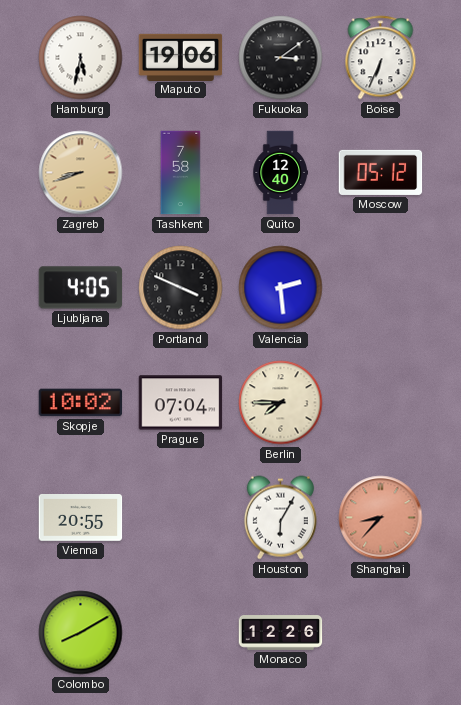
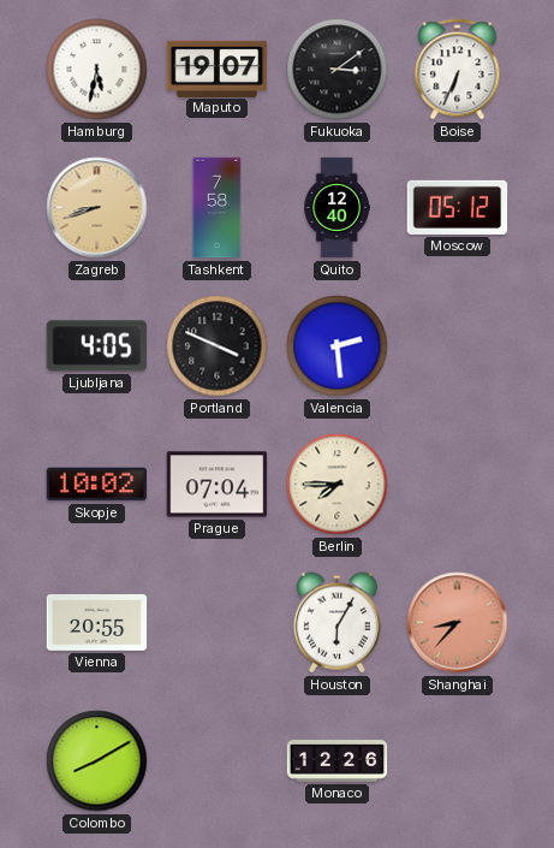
Maputo: 19:06 -> 19:07
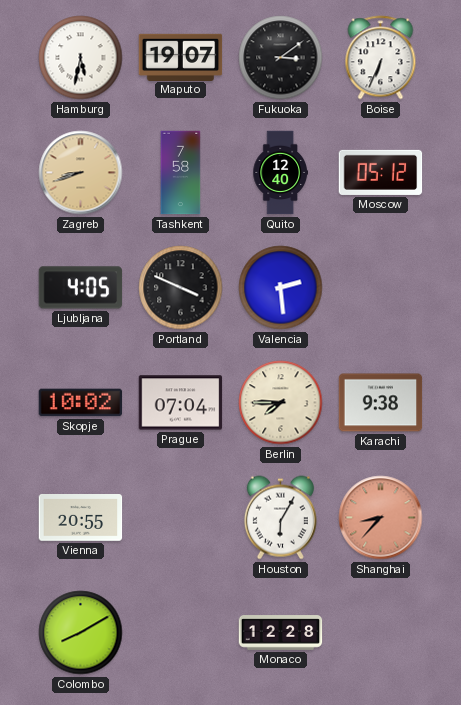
Karachi: none -> 9:38
Monaco: 12:26 -> 12:28
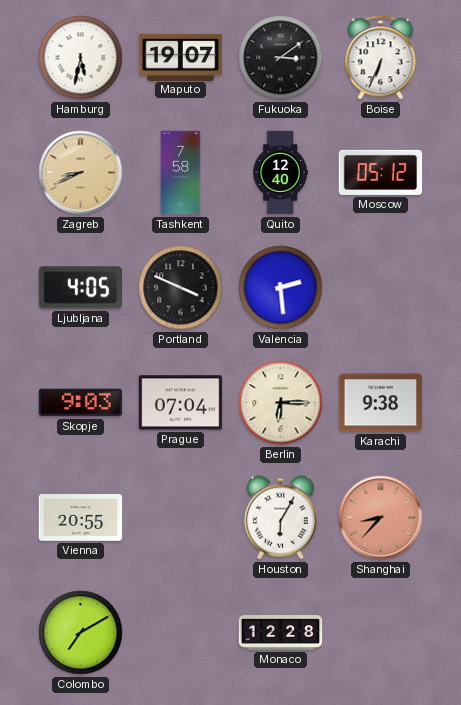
Zagreb: 8:42 -> 8:41
Skopje: 10:02 -> 9:03
Berlin: 7:45 -> 6:15
Colombo: 8:10 -> 7:10
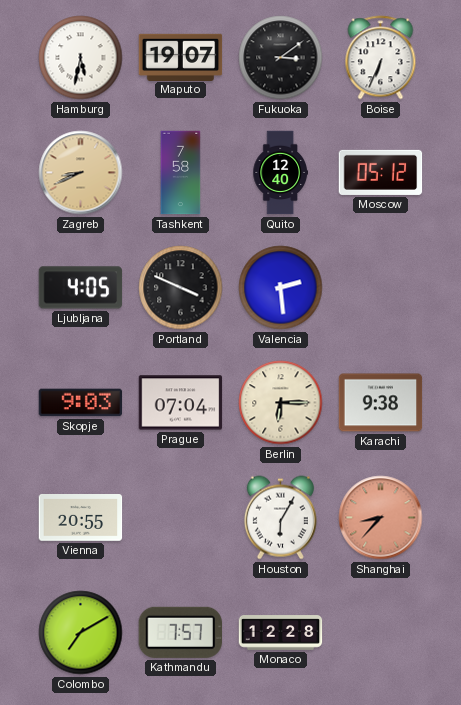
Kathmandu: none -> 7:57
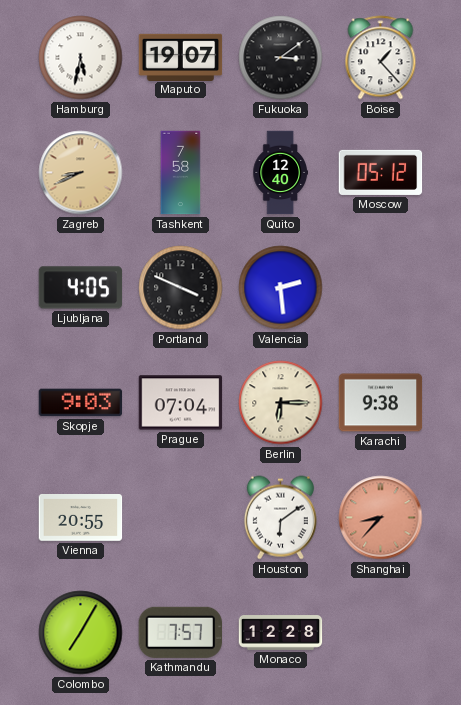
Boise: 6:34 -> 1:23
Houston: 6:05 -> 6:09
Colombo: 7:10 -> 7:05
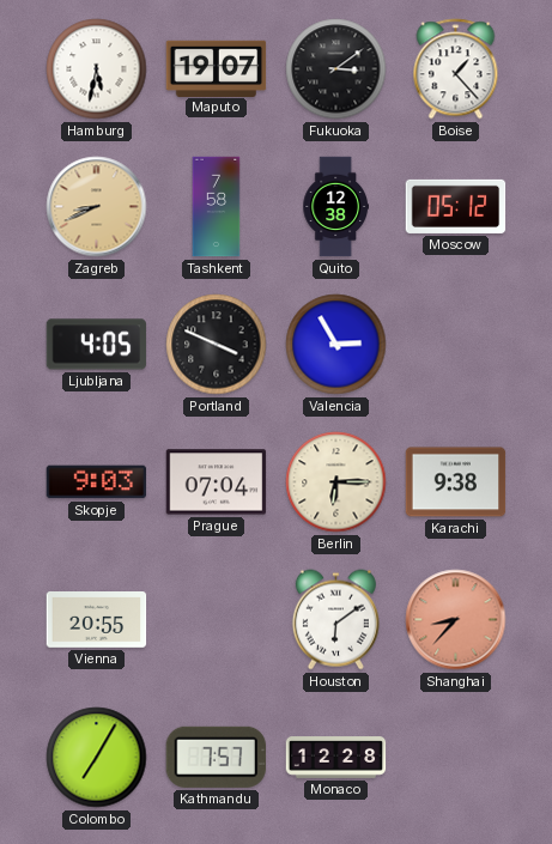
Quito: 12:40 -> 12:38
Valencia: 2:29 -> 2:55
